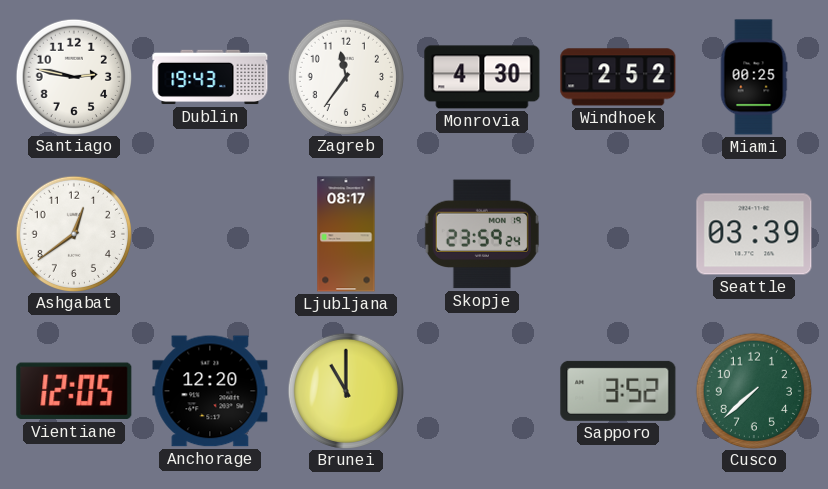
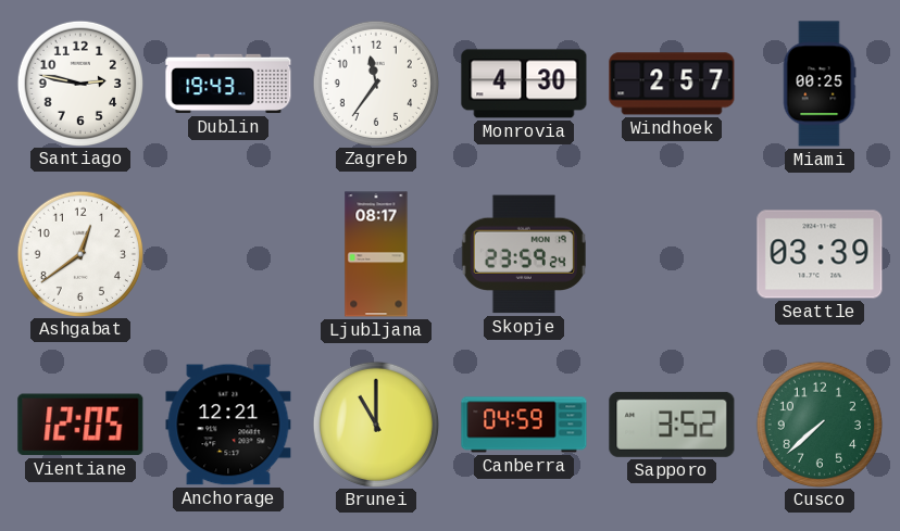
Windhoek: 2:52 -> 2:57
Anchorage: 12:20 -> 12:21
Canberra: none -> 04:59
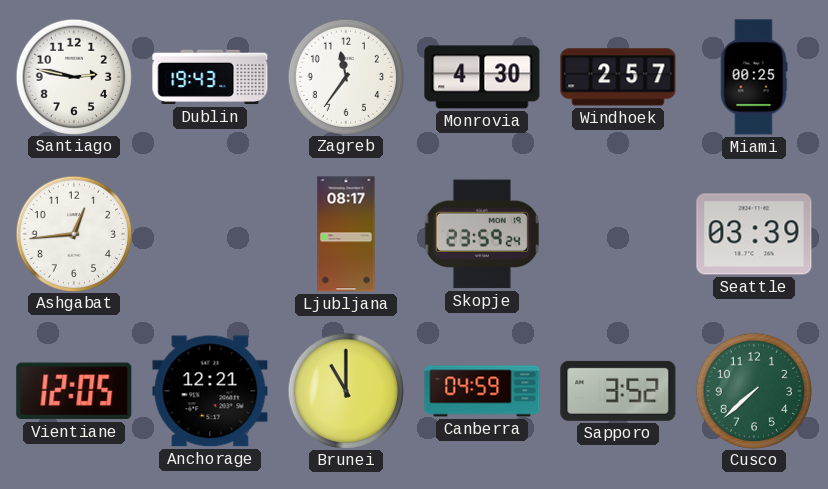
Ashgabat: 12:39 -> 12:44
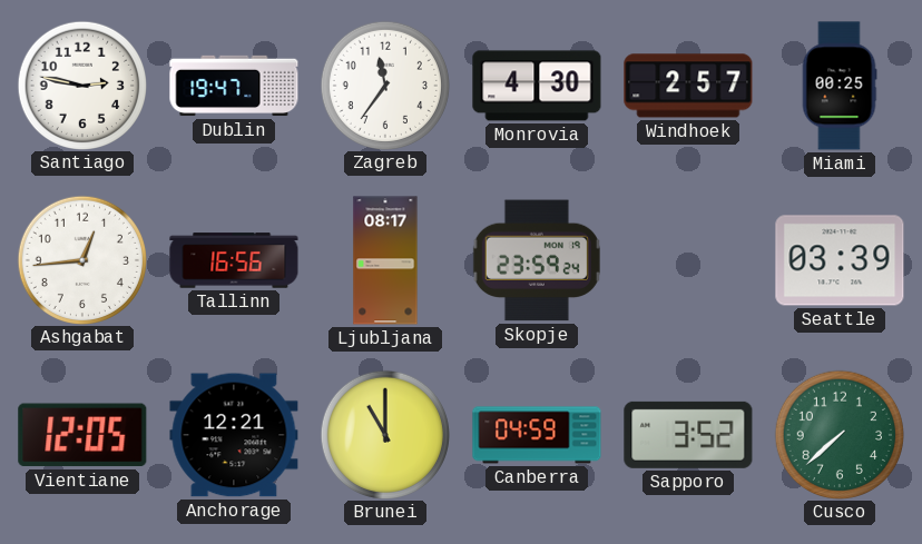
Dublin: 19:43 -> 19:47
Tallinn: none -> 16:56
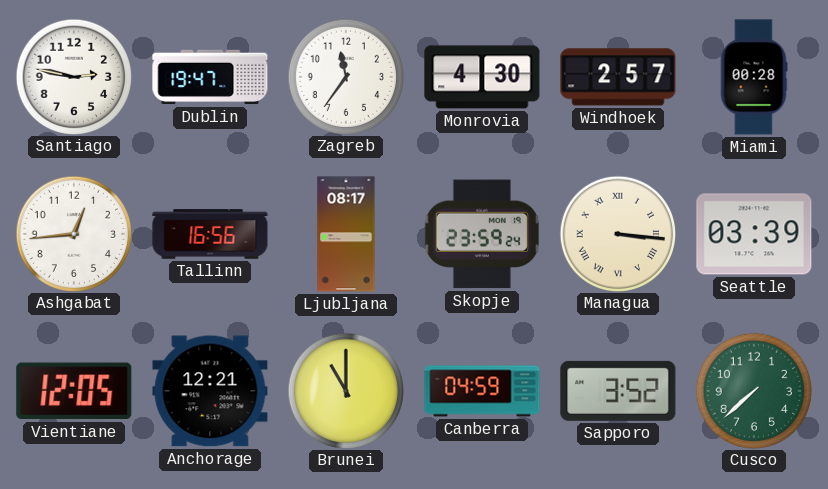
Miami: 00:25 -> 00:28
Managua: none -> 3:16
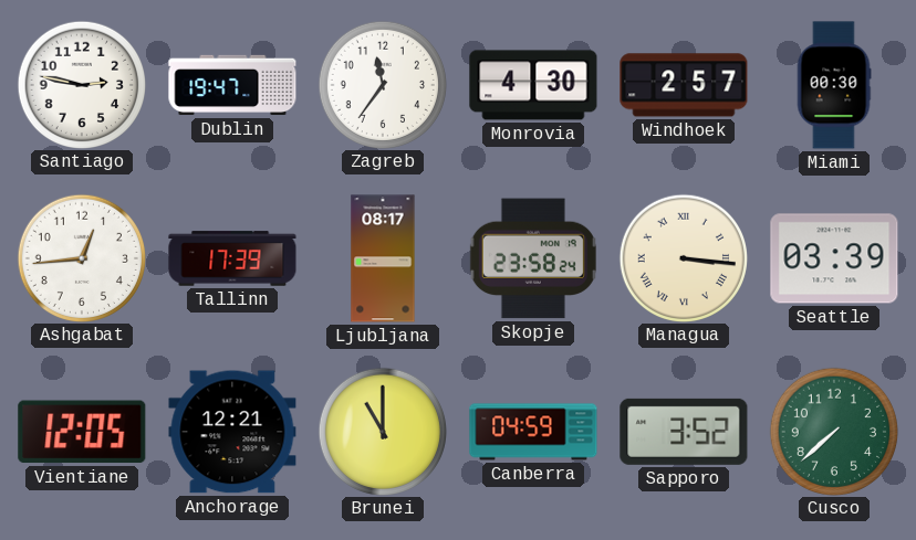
Miami: 00:28 -> 00:30
Tallinn: 16:56 -> 17:39
Skopje: 23:59 -> 23:58
